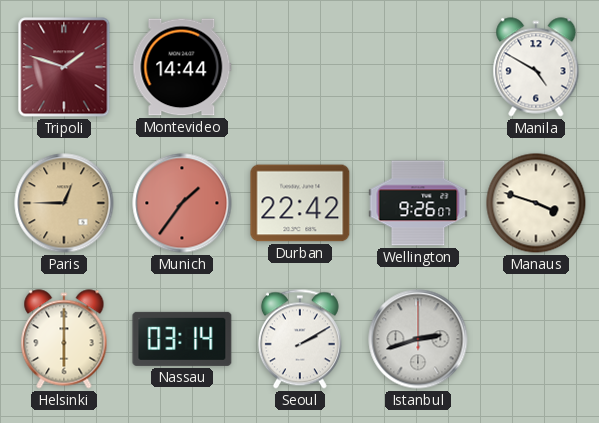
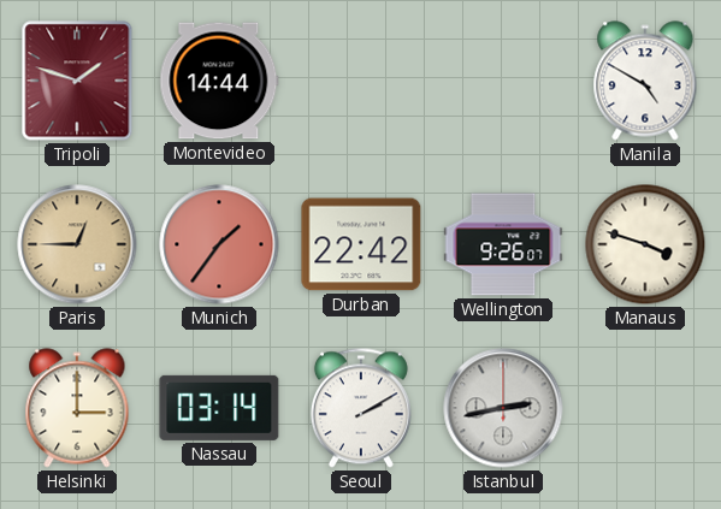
Helsinki: 6:00 -> 3:00
Istanbul: 2:42 -> 2:43
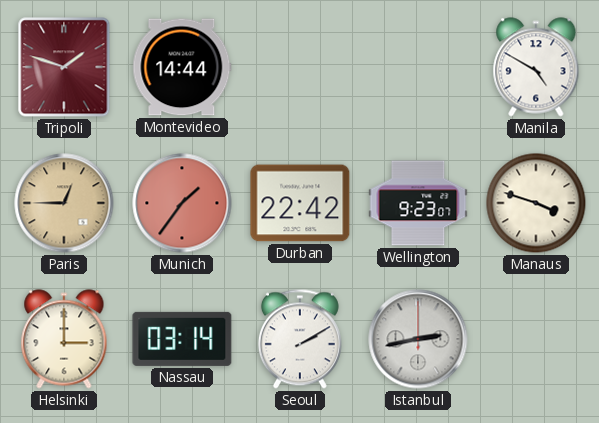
Wellington: 9:26 -> 9:23
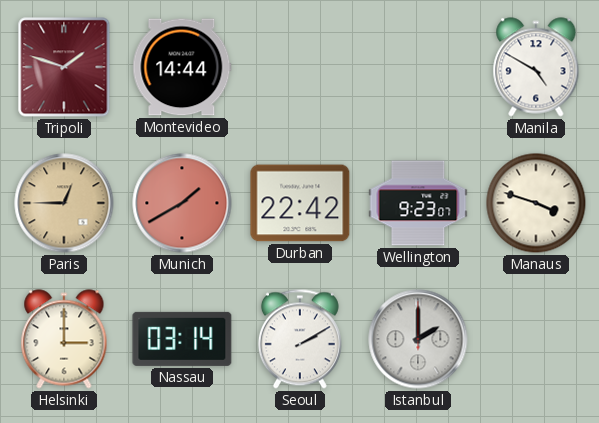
Munich: 1:36 -> 1:40
Istanbul: 2:43 -> 2:00
